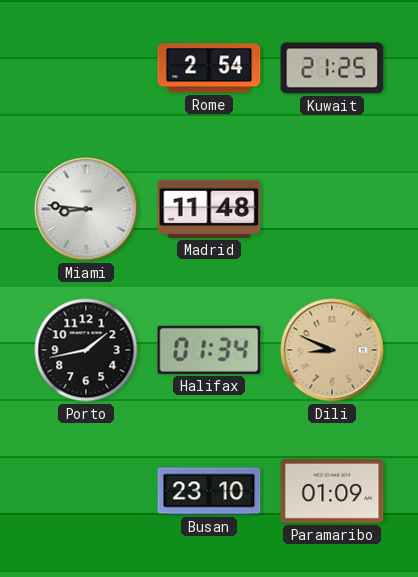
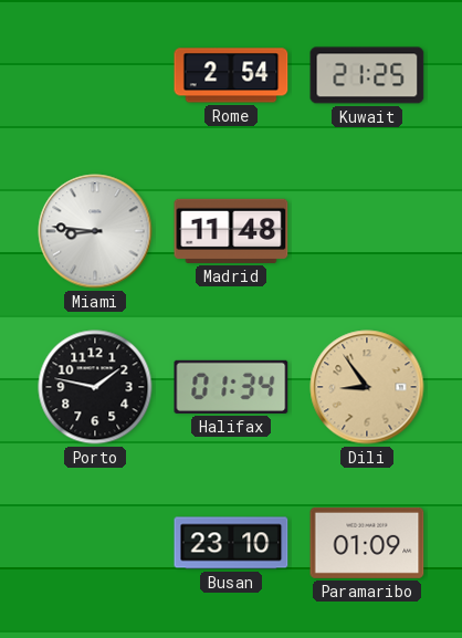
Porto: 1:43 -> 1:47
Dili: 8:49 -> 8:54
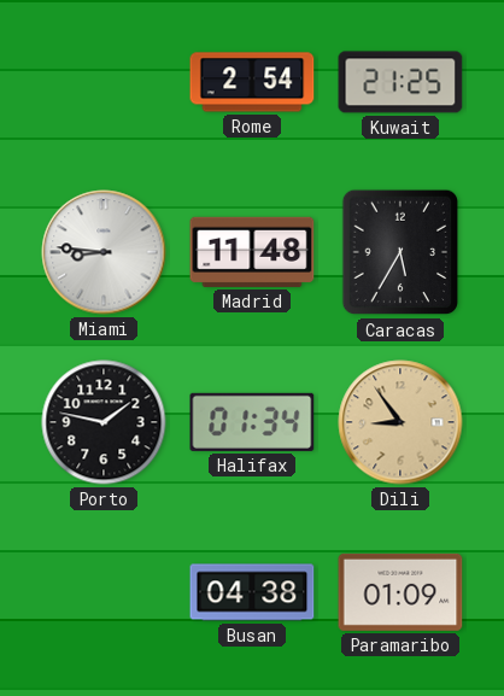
Caracas: none -> 5:35
Busan: 23:10 -> 04:38
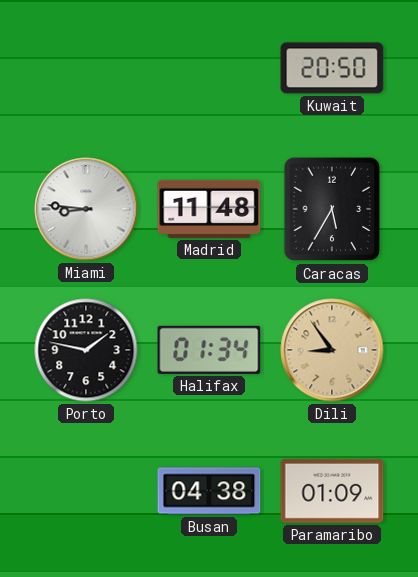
Rome: 2:54 -> none
Kuwait: 21:25 -> 20:50
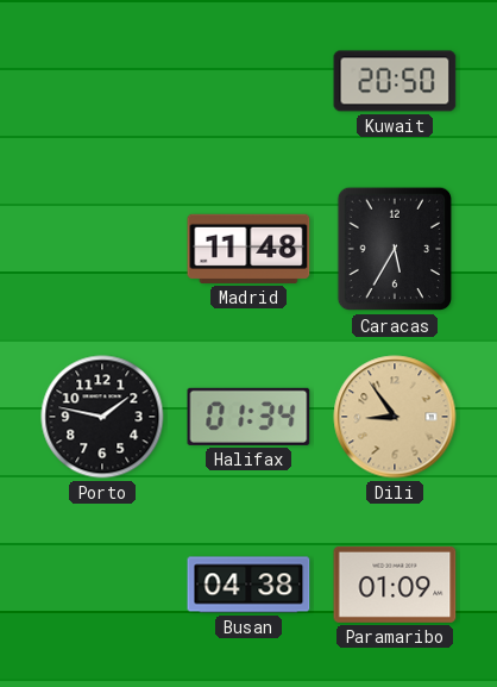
Miami: 8:46 -> none
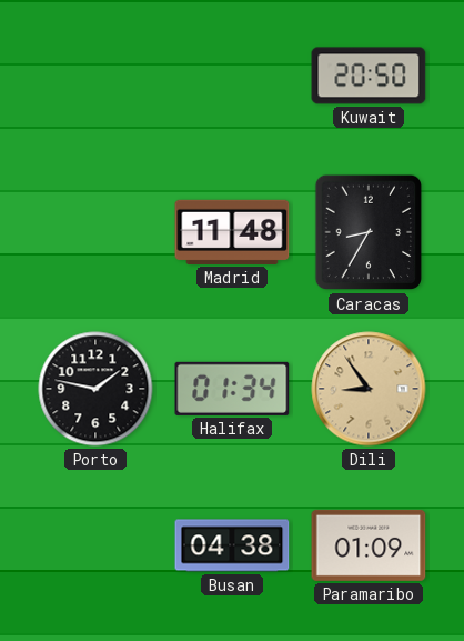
Caracas: 5:35 -> 8:35
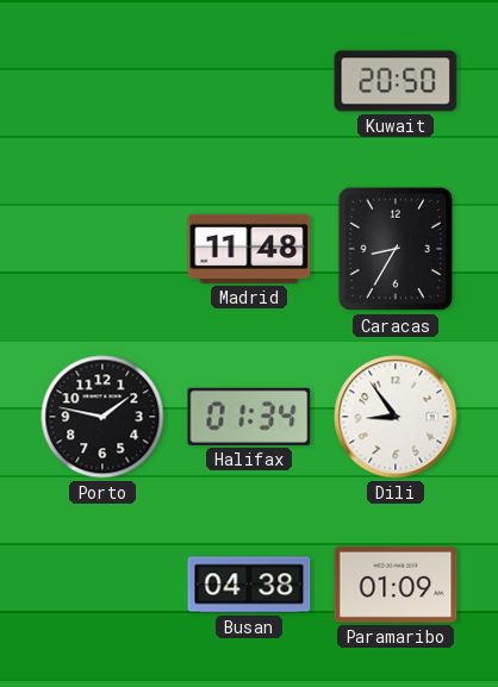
Dili dial: champagne -> white
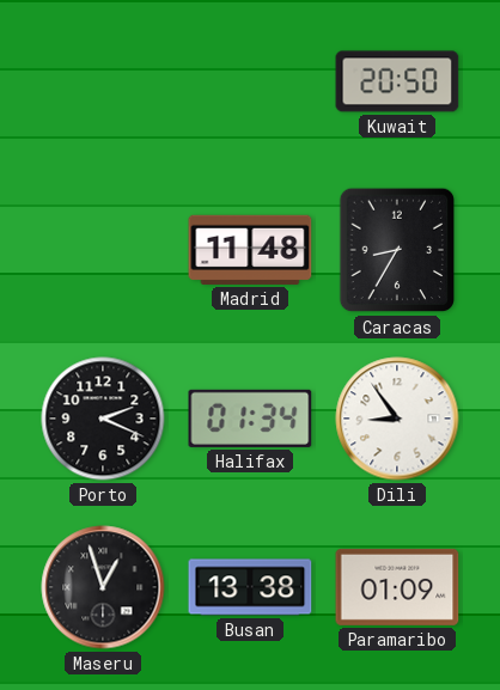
Porto: 1:47 -> 2:19
Maseru: none -> 12:57
Busan: 04:38 -> 13:38
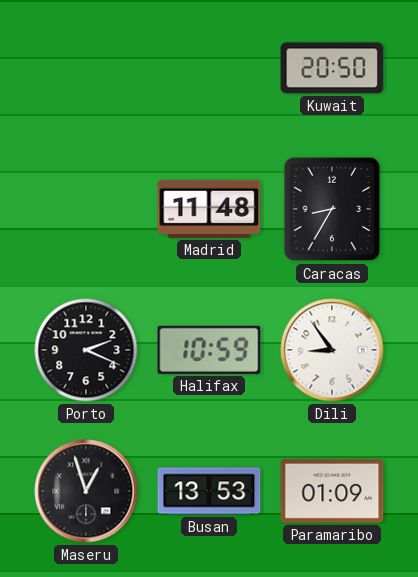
Halifax: 01:34 -> 10:59
Busan: 13:38 -> 13:53
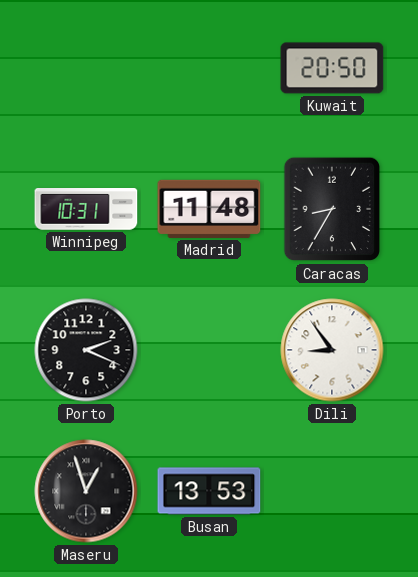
Winnipeg: none -> 10:31
Halifax: 10:59 -> none
Paramaribo: 01:09 -> none
